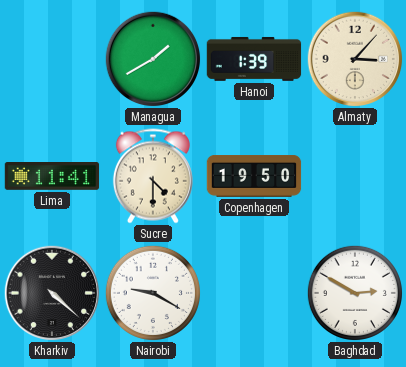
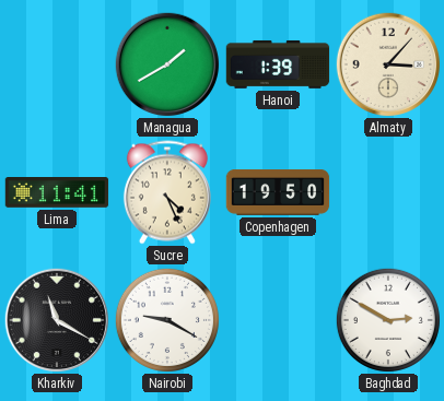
Sucre: 4:30 -> 4:26
Kharkiv: 4:22 -> 11:20
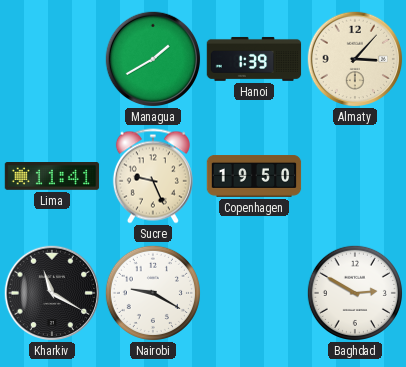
Sucre: 4:26 -> 9:26
